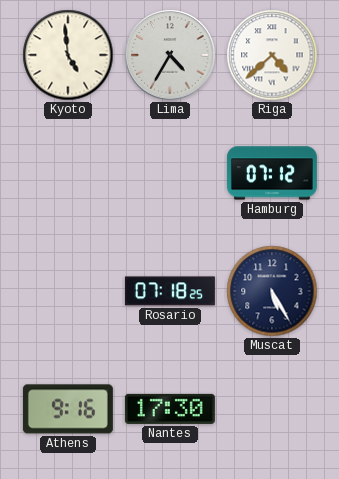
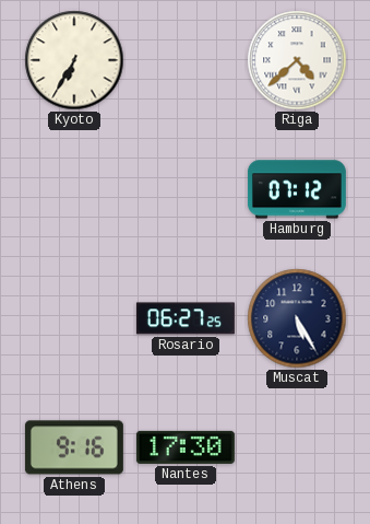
Kyoto: 4:59 -> 6:35
Lima: 4:35 -> none
Rosario: 07:18 -> 06:27
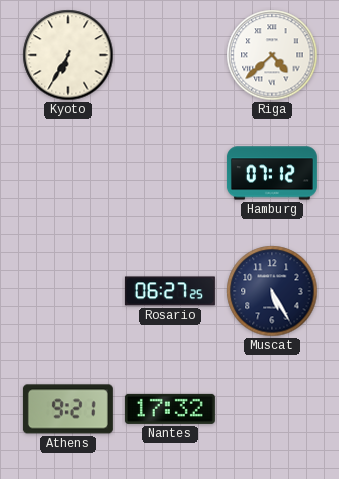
Athens: 9:16 -> 9:21
Nantes: 17:30 -> 17:32
